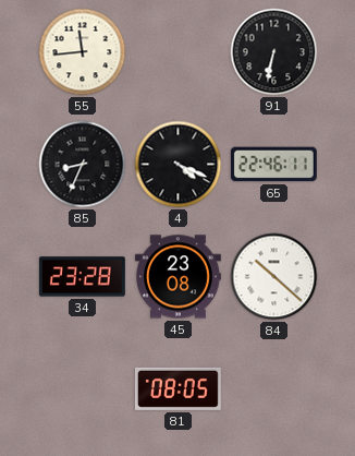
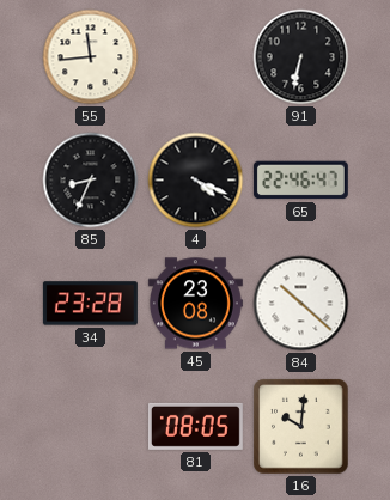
65: 22:46:11 -> 22:46:47
16: none -> 10:01
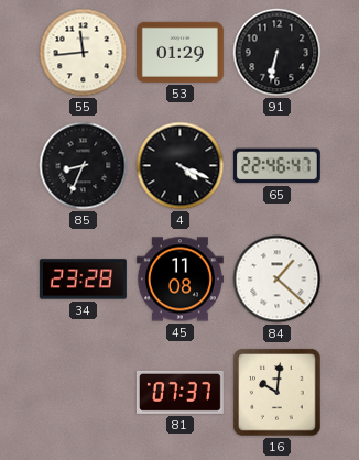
53: none -> 01:29
45: 23:08 -> 11:08
84: 10:22 -> 1:22
81: 08:05 -> 07:37
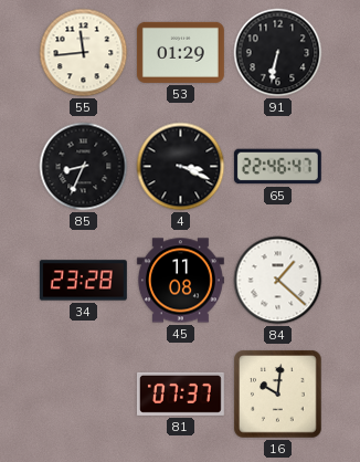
4: 4:19 -> 3:19
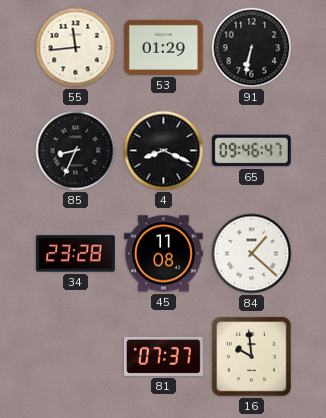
4: 3:19 -> 8:19
65: 22:46 -> 09:46
16: 10:01 -> 9:59
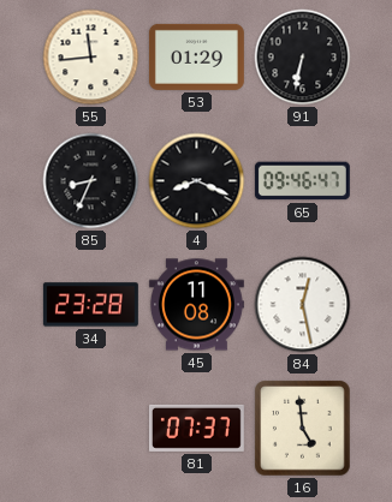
84: 1:22 -> 12:28
16: 9:59 -> 4:59
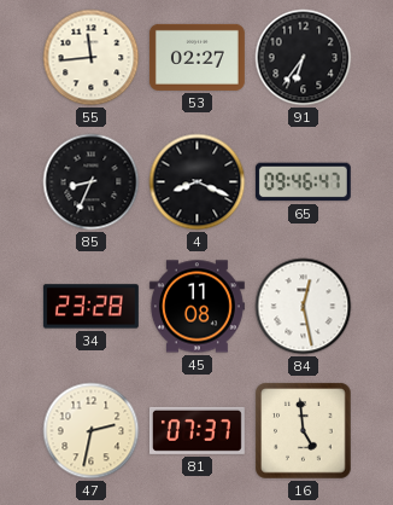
53: 01:29 -> 02:27
91: 6:32 -> 6:36
47: none -> 2:32
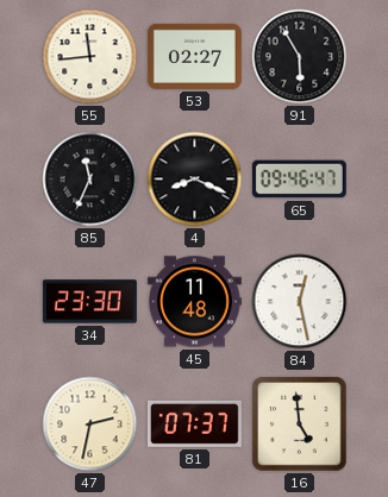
91: 6:36 -> 5:55
85: 8:34 -> 11:34
34: 23:28 -> 23:30
45: 11:08 -> 11:48
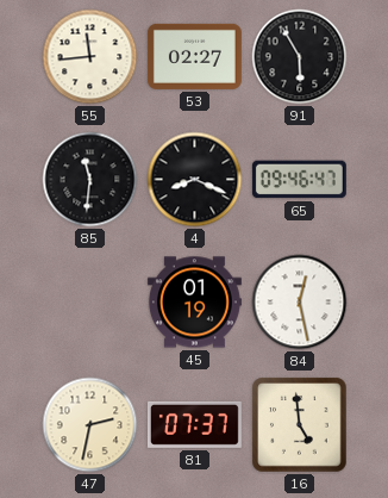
85: 11:34 -> 11:31
34: 23:30 -> none
45: 11:48 -> 01:19
